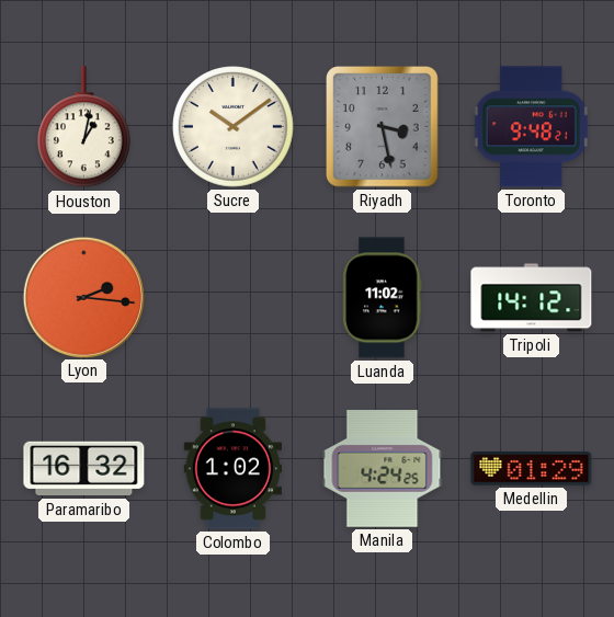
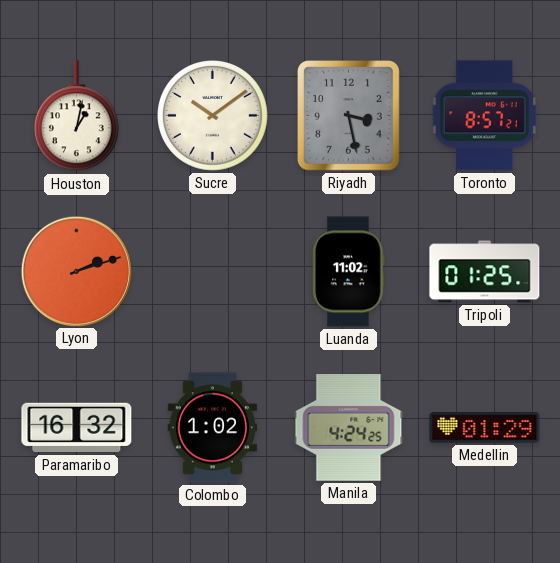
Toronto: 9:48 -> 8:57
Lyon: 2:16 -> 2:12
Tripoli: 14:12 -> 01:25
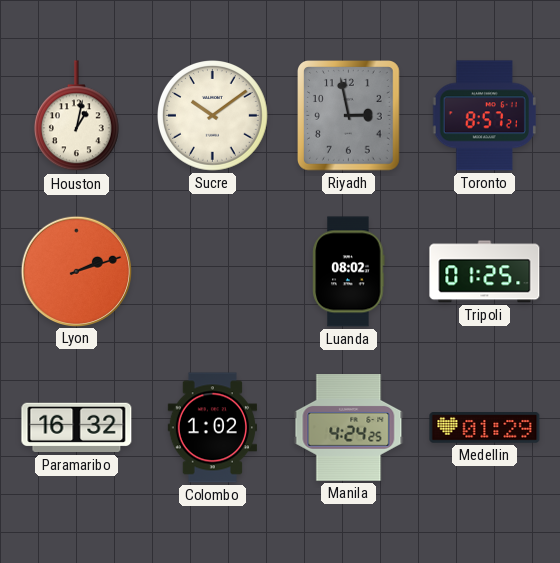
Riyadh: 3:28 -> 2:58
Luanda: 11:02 -> 08:02
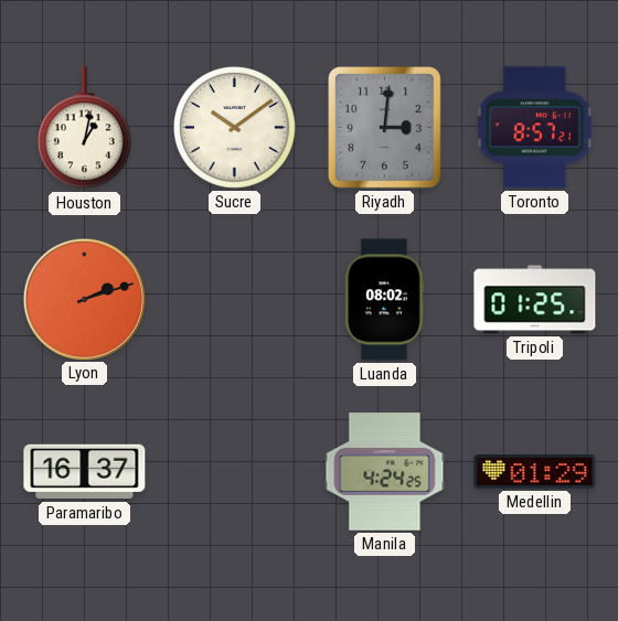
Riyadh: 2:58 -> 3:01
Paramaribo: 16:32 -> 16:37
Colombo: 1:02 -> none
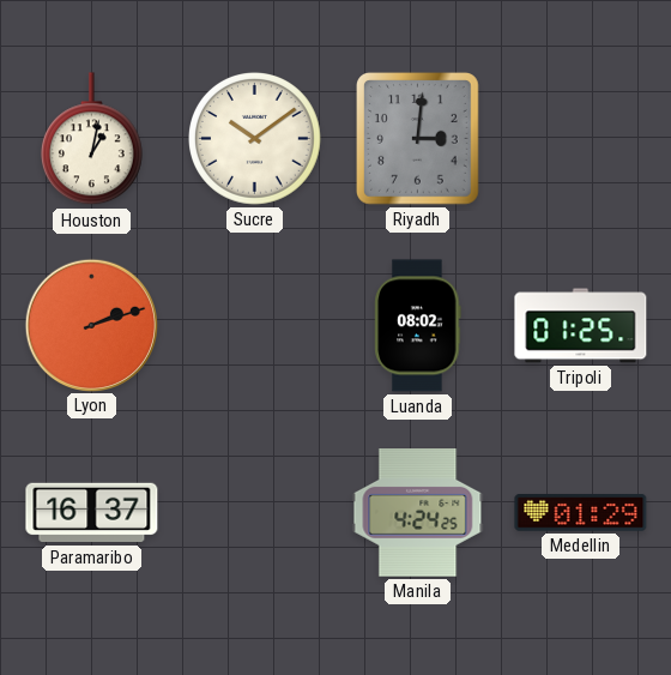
Toronto: 8:57 -> none
